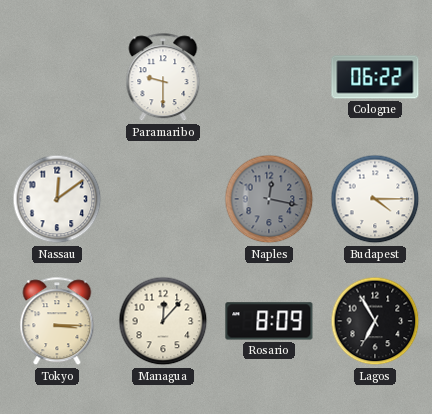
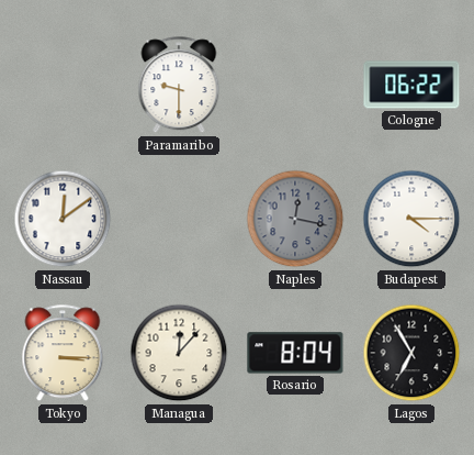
Rosario: 8:09 -> 8:04
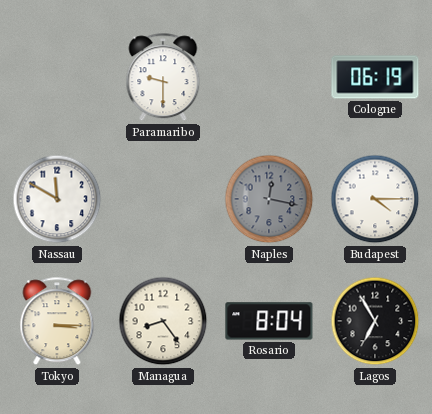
Cologne: 06:22 -> 06:19
Nassau: 12:09 -> 11:50
Managua: 12:07 -> 8:24
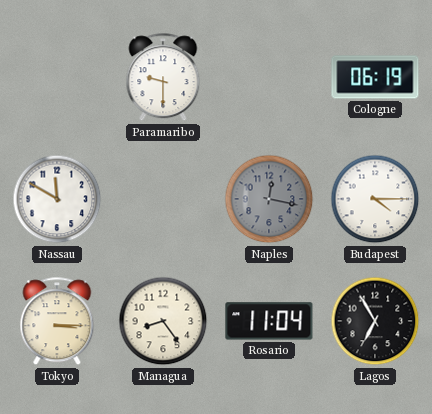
Rosario: 8:04 -> 11:04
